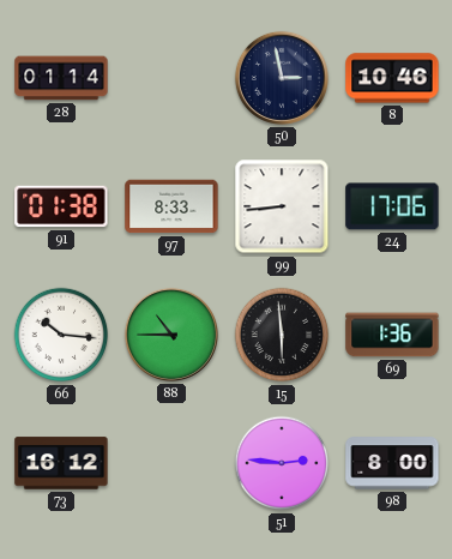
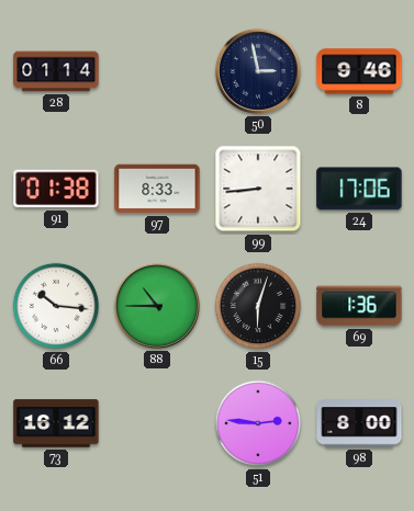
8: 10:46 -> 9:46
15: 5:59 -> 6:03
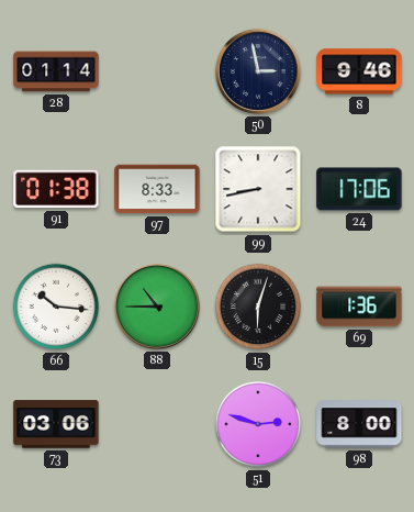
99: 8:44 -> 8:43
73: 16:12 -> 03:06
51: 2:46 -> 2:48
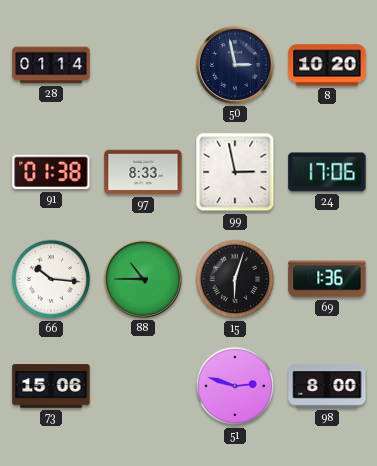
8: 9:46 -> 10:20
99: 8:43 -> 2:58
73: 03:06 -> 15:06
